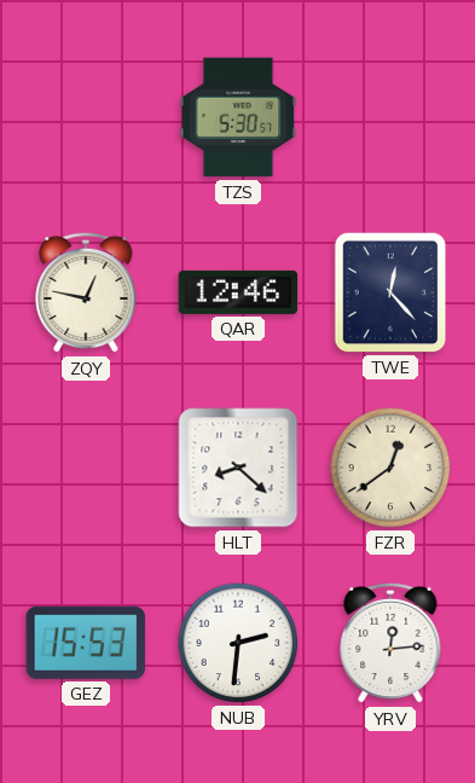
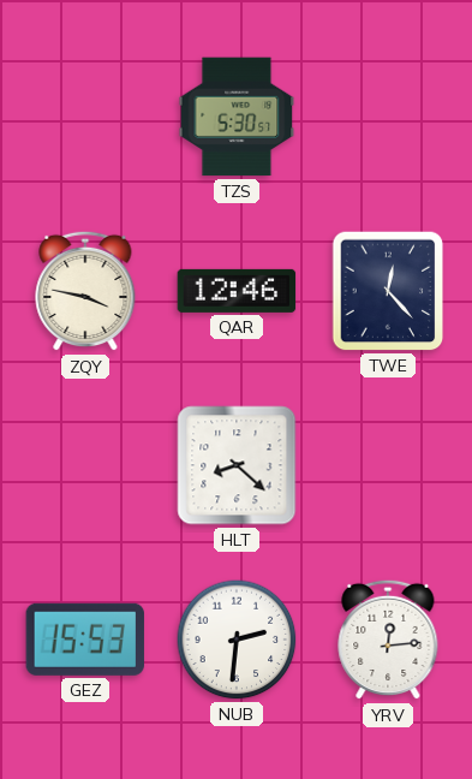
ZQY: 12:47 -> 3:47
FZR: 12:39 -> none
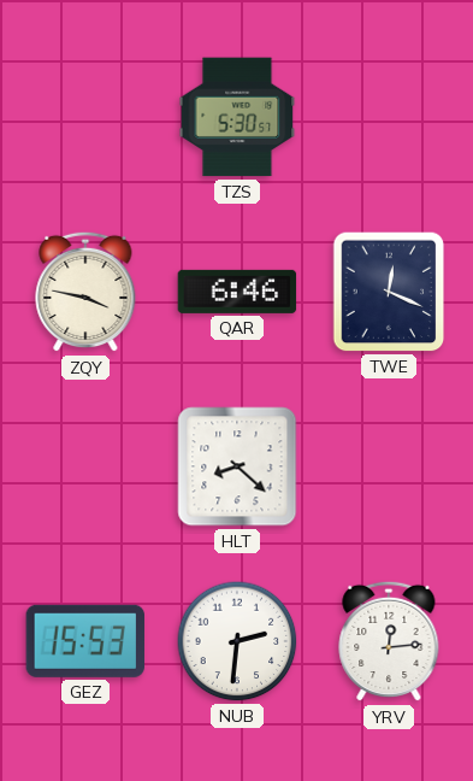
QAR: 12:46 -> 6:46
TWE: 12:23 -> 12:19
